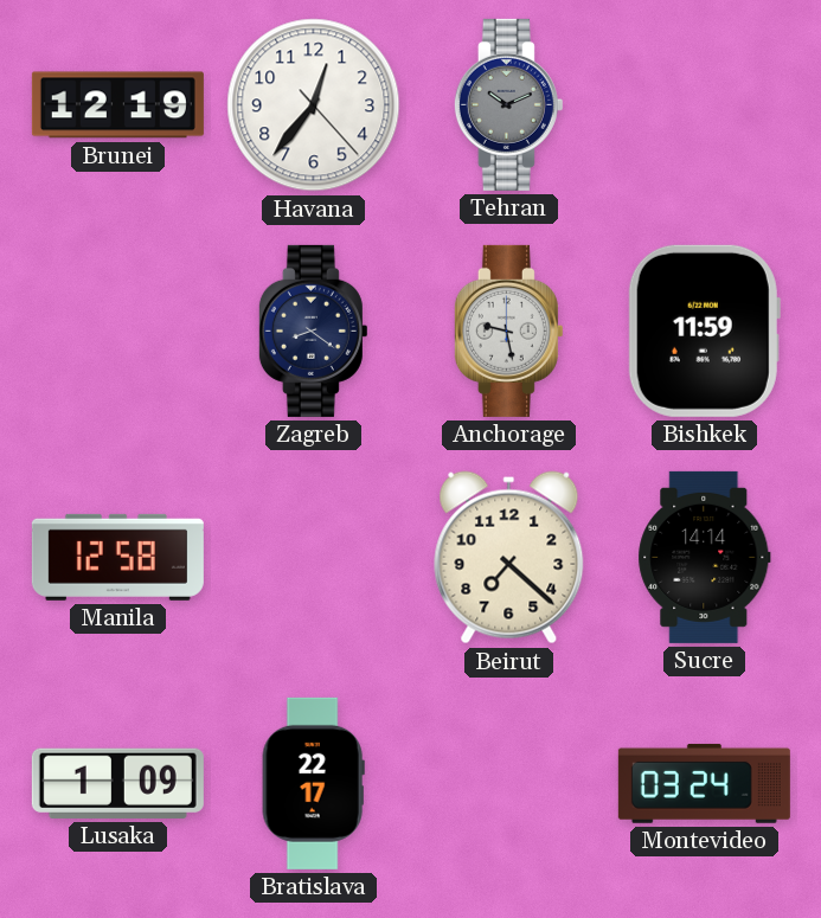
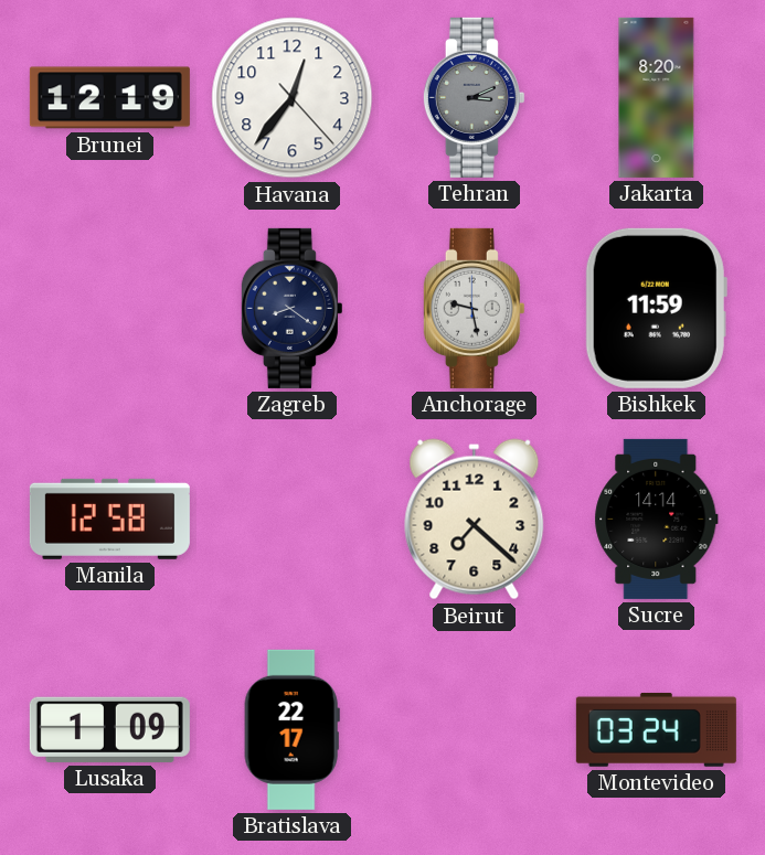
Tehran: 10:11 -> 3:11
Jakarta: none -> 8:20
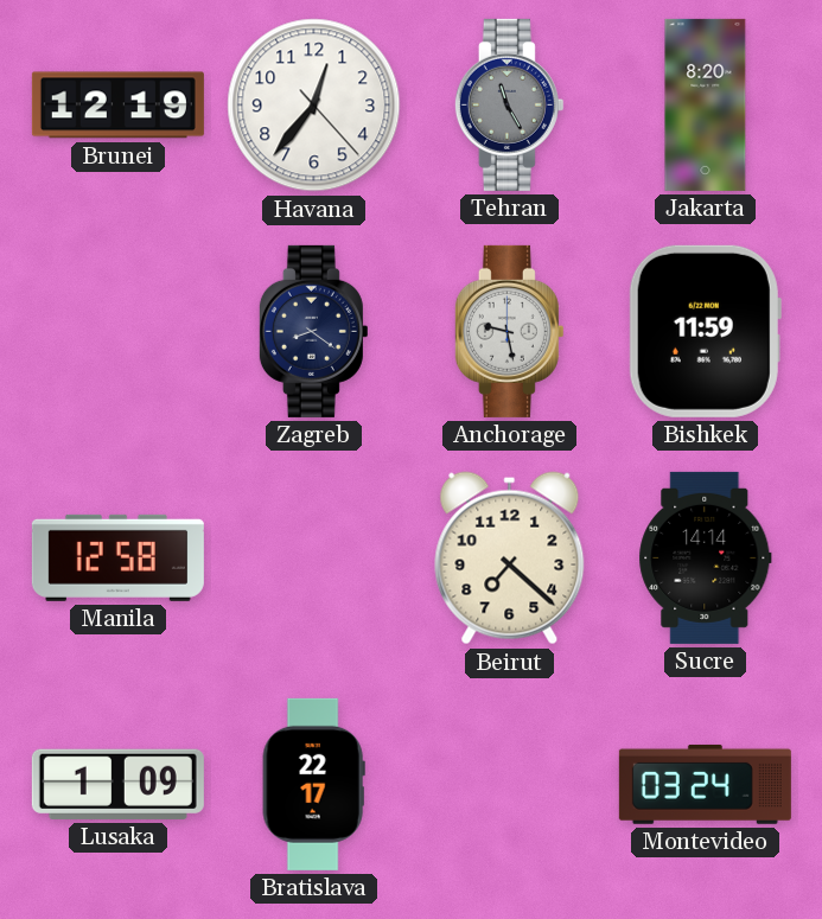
Tehran: 3:11 -> 11:25
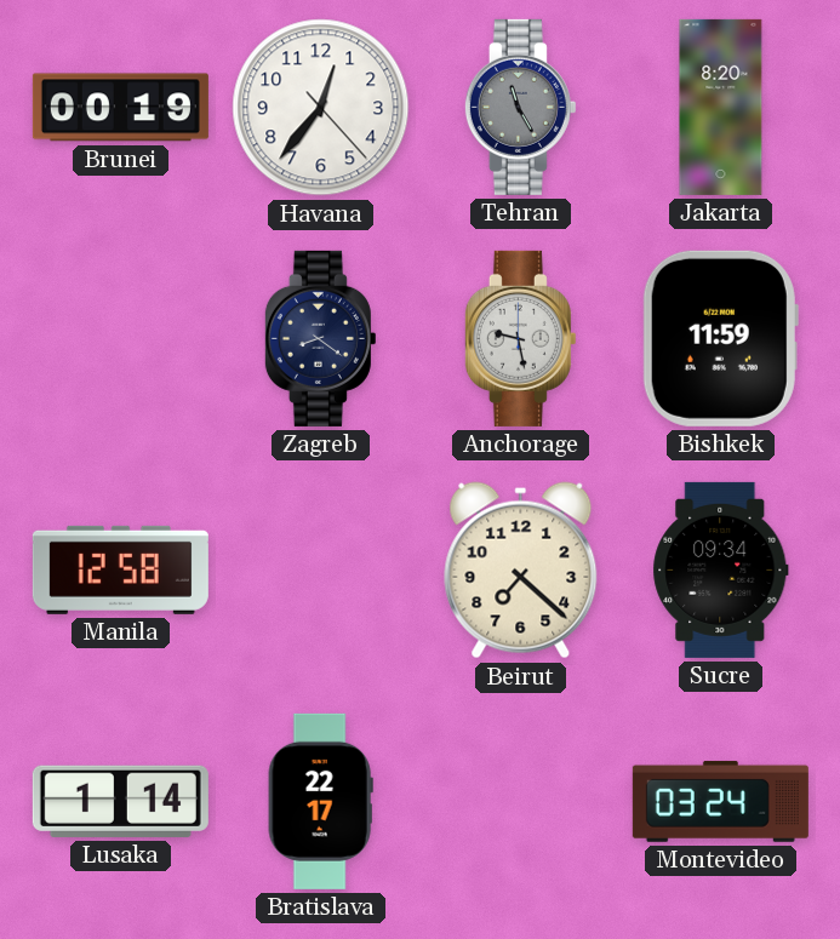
Brunei: 12:19 -> 00:19
Sucre: 14:14 -> 09:34
Lusaka: 1:09 -> 1:14
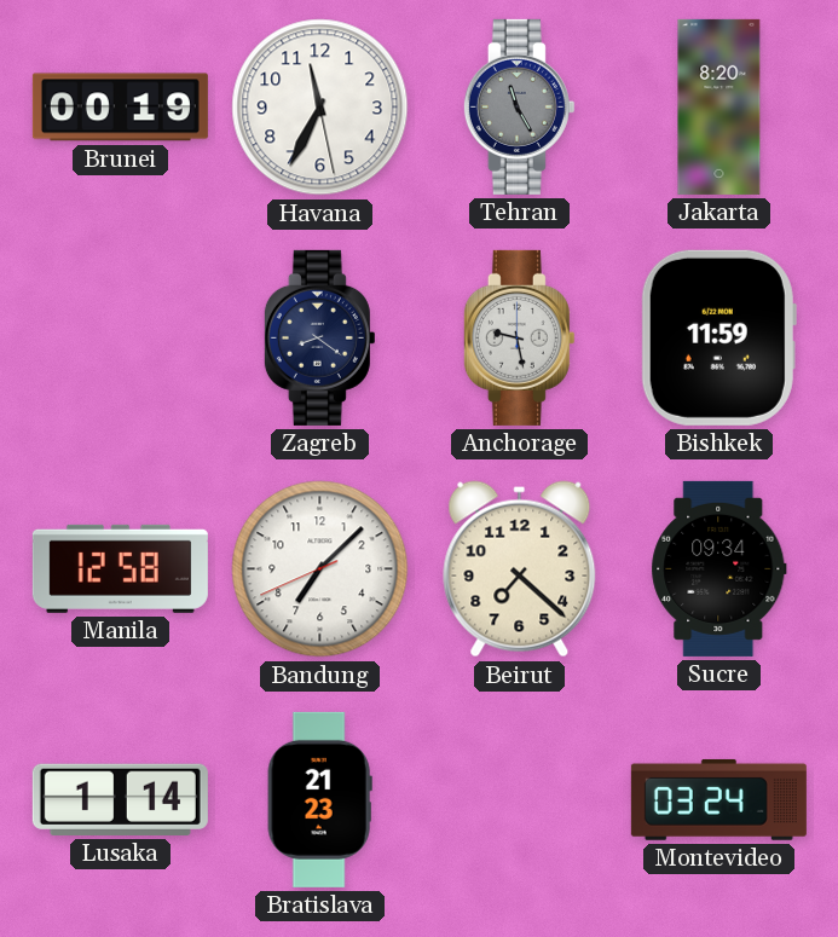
Havana: 12:36 -> 11:34
Bandung: none -> 7:07
Bratislava: 22:17 -> 21:23
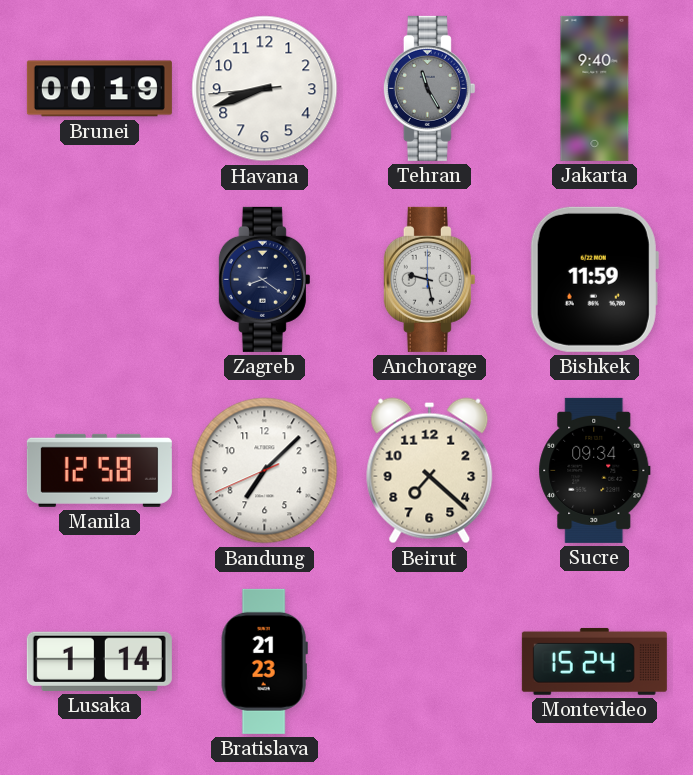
Havana: 11:34 -> 8:41
Jakarta: 8:20 -> 9:40
Montevideo: 03:24 -> 15:24
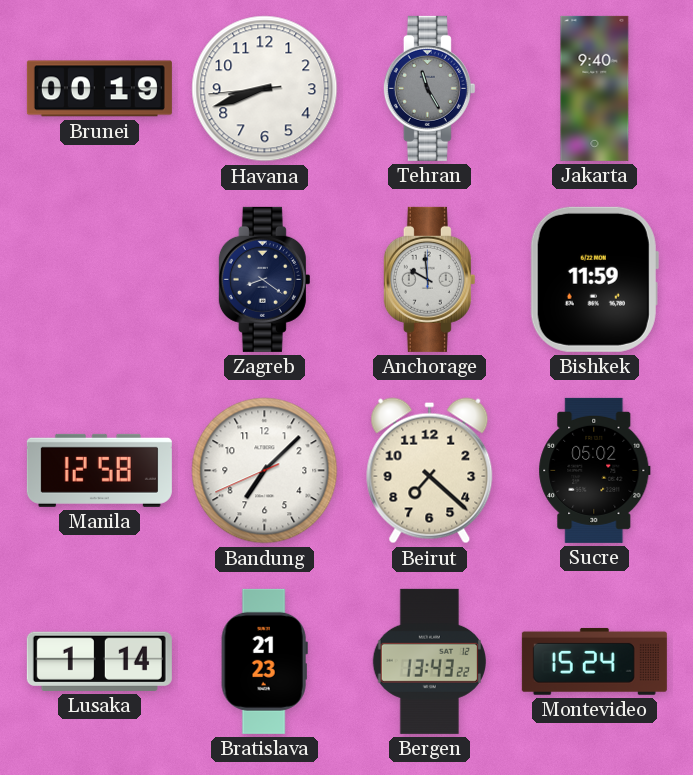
Anchorage: 9:28 -> 9:59
Sucre: 09:34 -> 05:02
Bergen: none -> 13:43
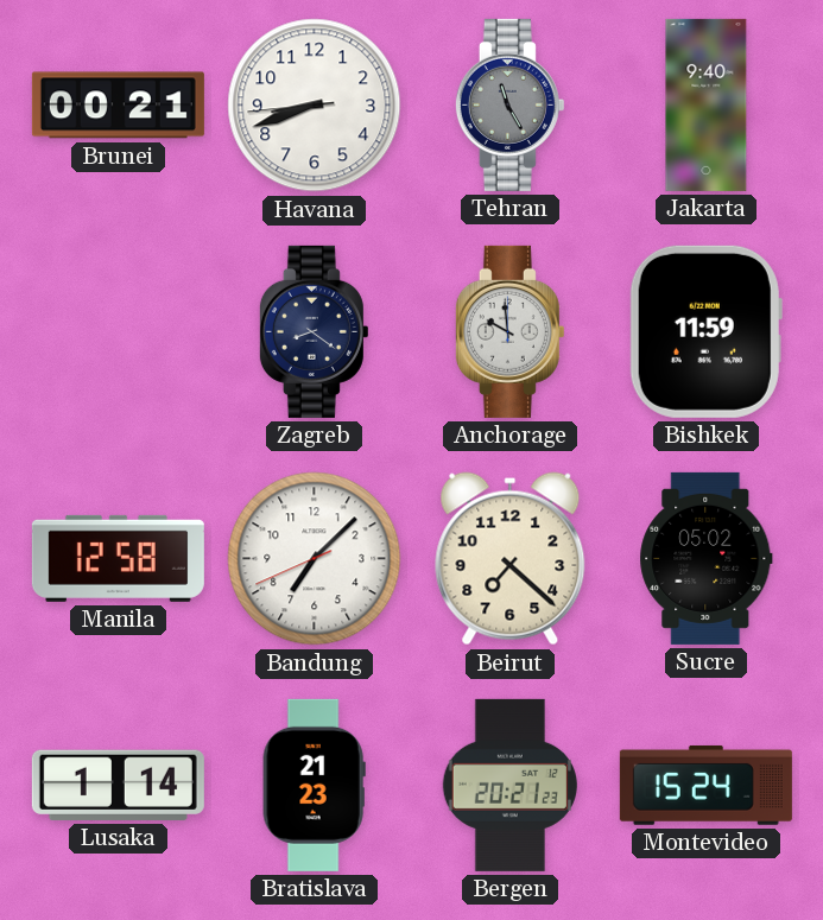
Brunei: 00:19 -> 00:21
Bergen: 13:43 -> 20:21
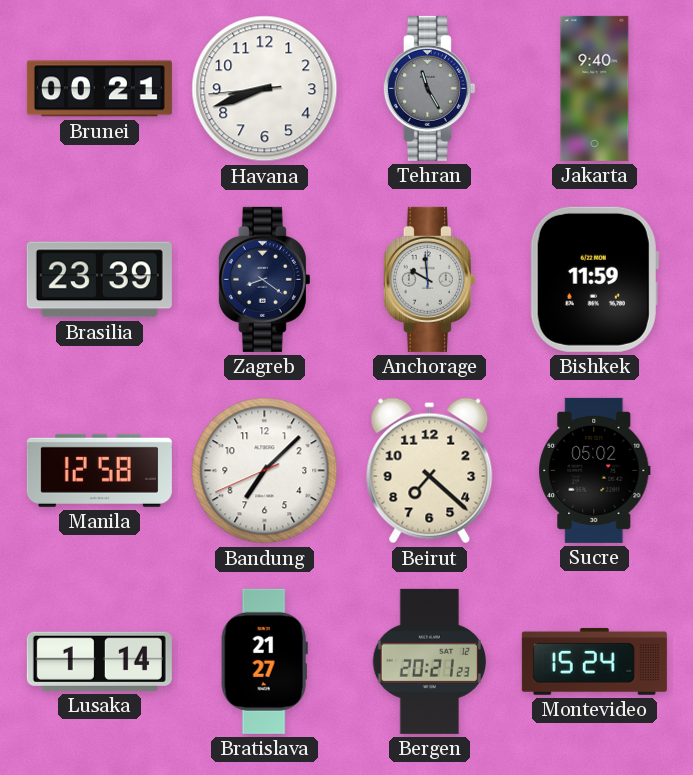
Brasilia: none -> 23:39
Bratislava: 21:23 -> 21:27
